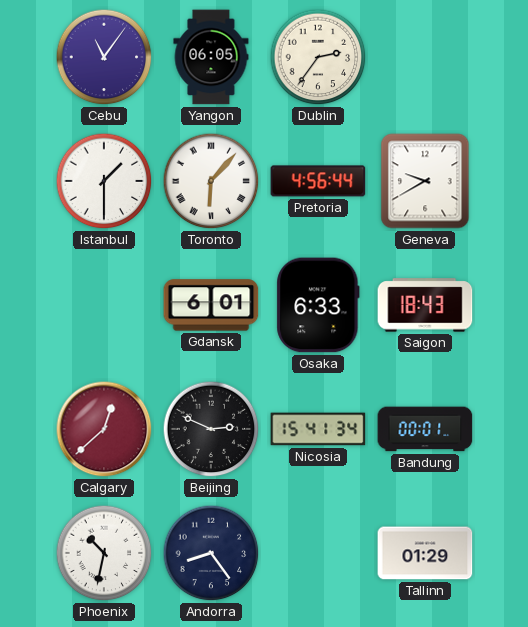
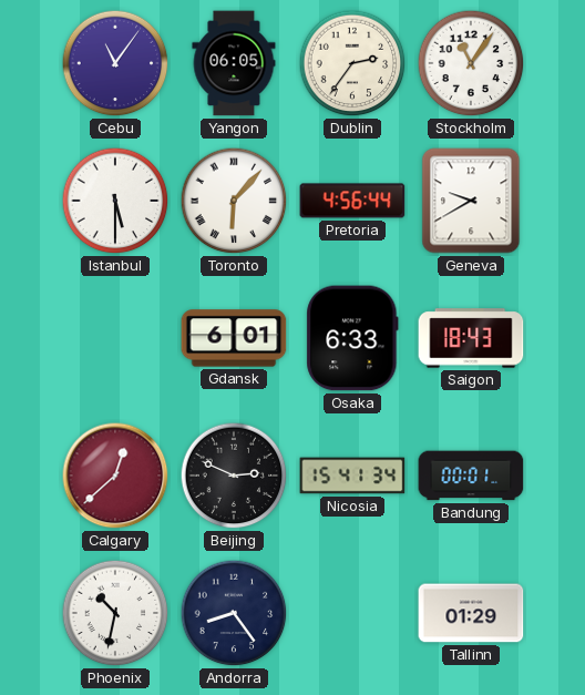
Stockholm: none -> 11:06
Istanbul: 1:30 -> 5:30
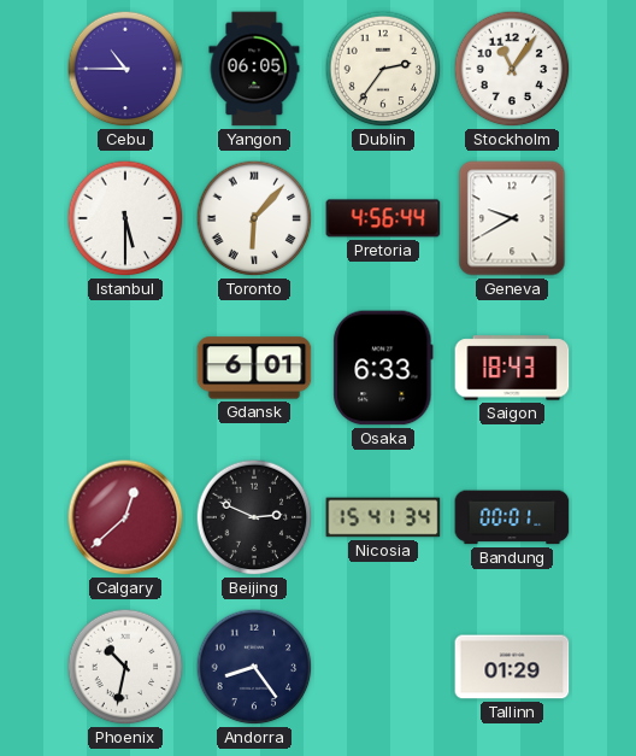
Cebu: 11:06 -> 10:45
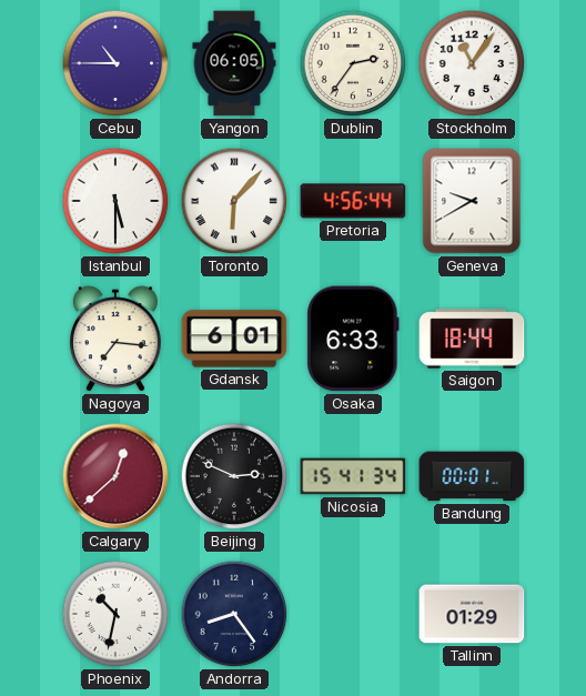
Nagoya: none -> 7:16
Saigon: 18:43 -> 18:44
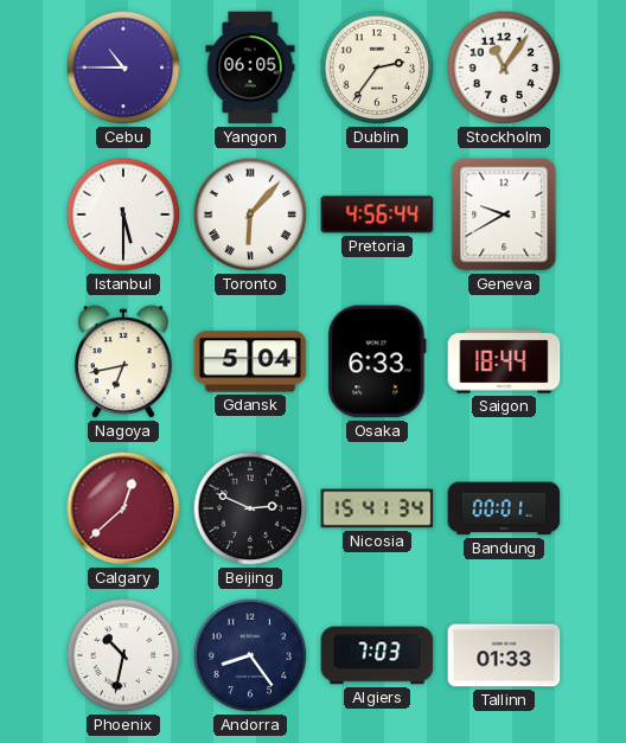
Nagoya: 7:16 -> 6:43
Gdansk: 6:01 -> 5:04
Algiers: none -> 7:03
Tallinn: 01:29 -> 01:33
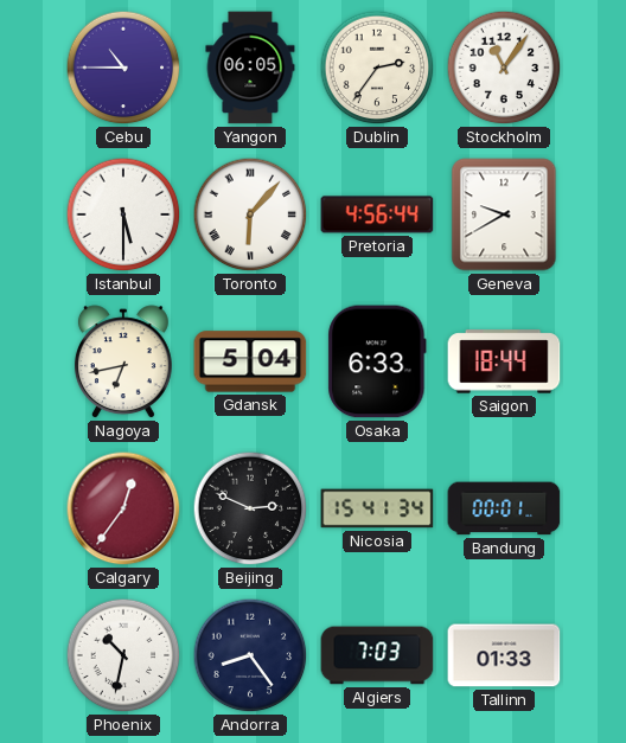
Calgary: 12:38 -> 12:36
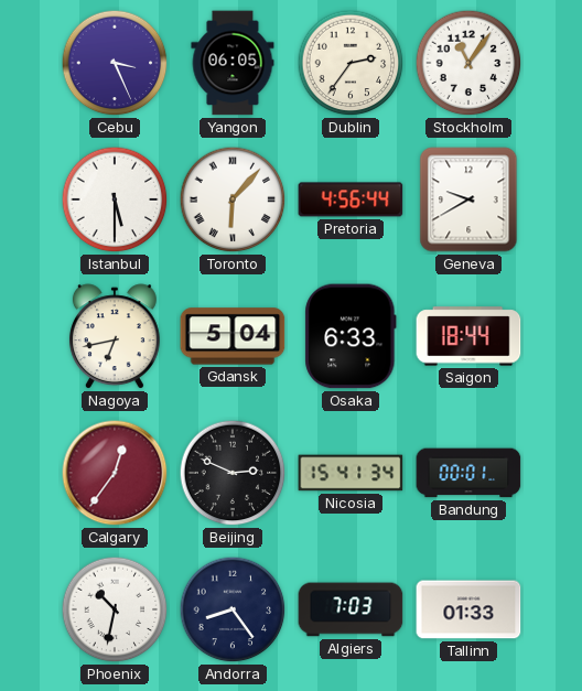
Cebu: 10:45 -> 3:26
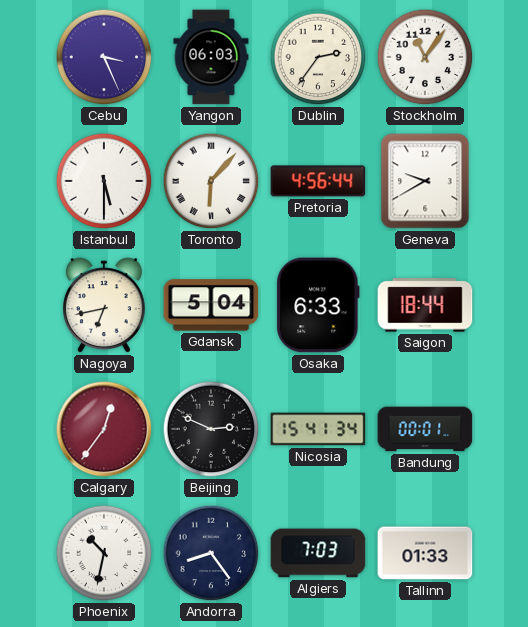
Yangon: 06:05 -> 06:03
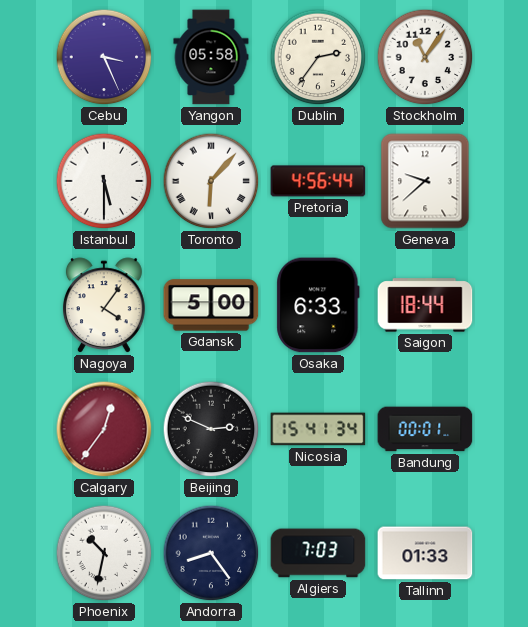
Yangon: 06:03 -> 05:58
Geneva: 9:40 -> 9:38
Nagoya: 6:43 -> 4:06
Gdansk: 5:04 -> 5:00
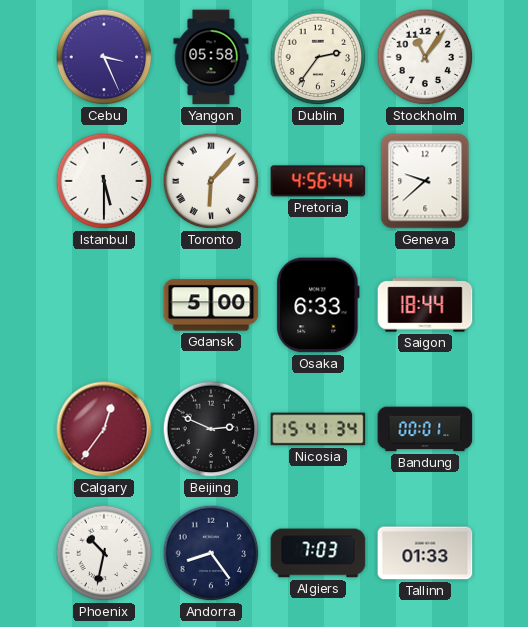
Nagoya: 4:06 -> none
